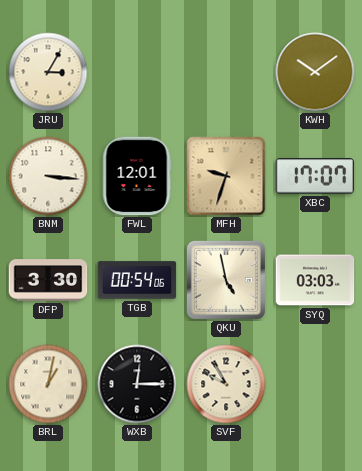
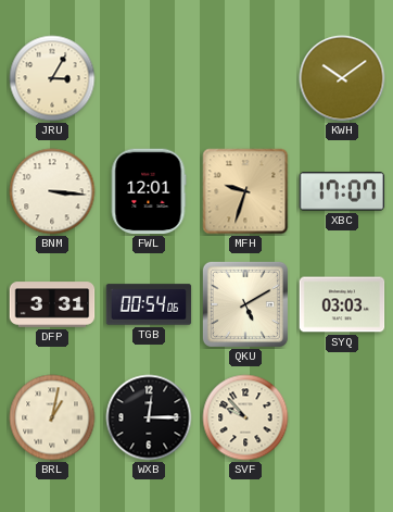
DFP: 3:30 -> 3:31
QKU: 4:58 -> 5:10
SVF: 9:55 -> 9:53
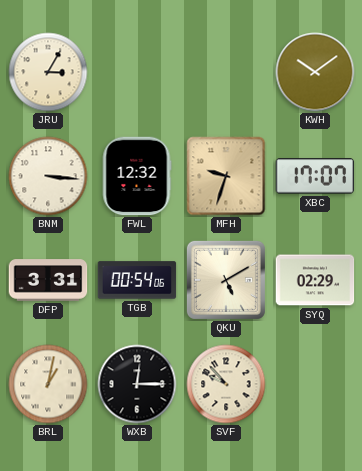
FWL: 12:01 -> 12:32
SYQ: 03:03 -> 02:29
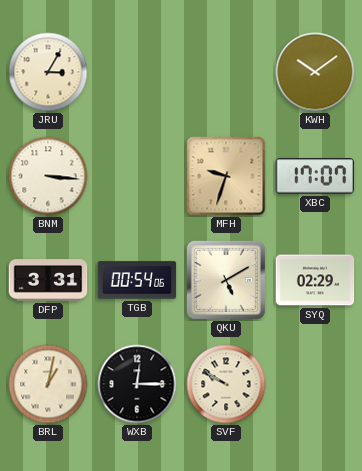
FWL: 12:32 -> none
SVF: 9:53 -> 9:50
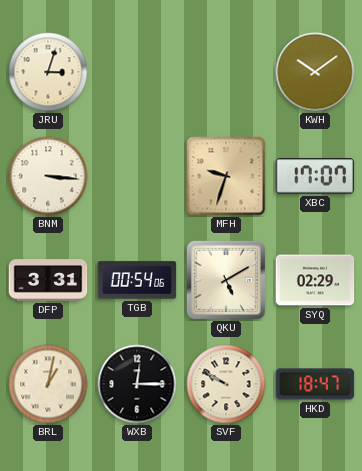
JRU: 3:05 -> 3:03
HKD: none -> 18:47
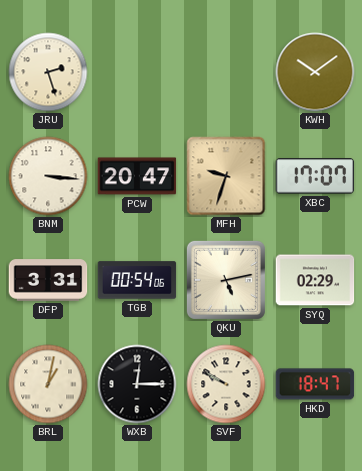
JRU: 3:03 -> 2:27
PCW: none -> 20:47
QKU: 5:10 -> 5:13
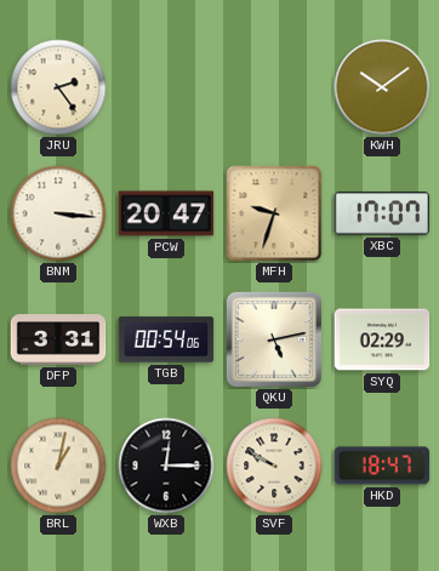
JRU: 2:27 -> 2:24
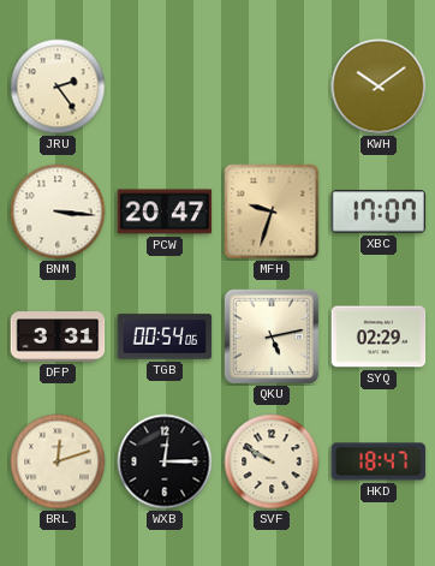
BRL: 1:02 -> 12:12
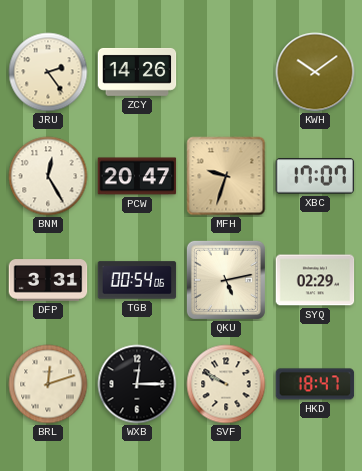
ZCY: none -> 14:26
BNM: 3:16 -> 12:25
